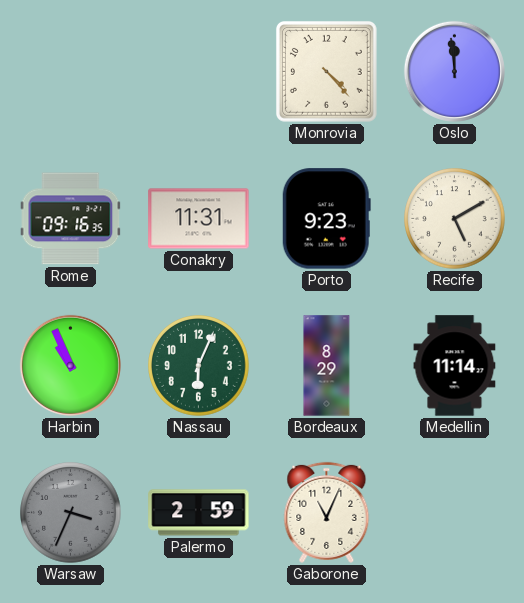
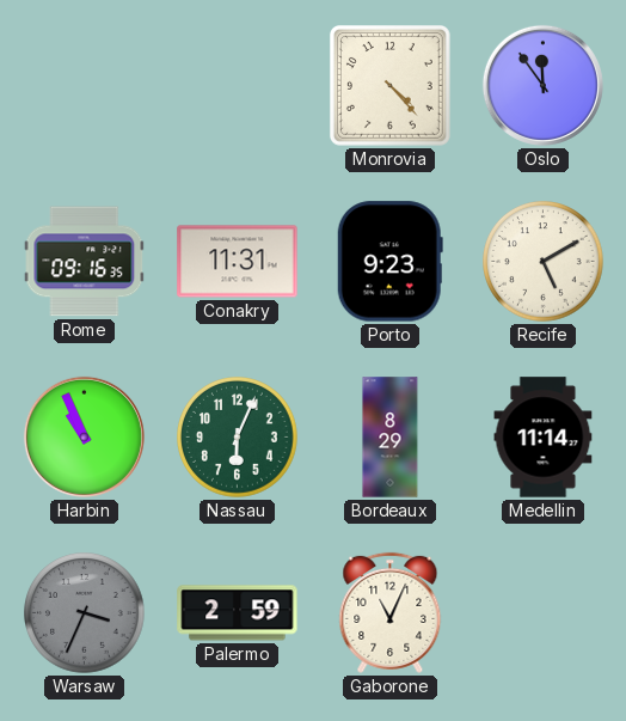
Oslo: 11:59 -> 11:54
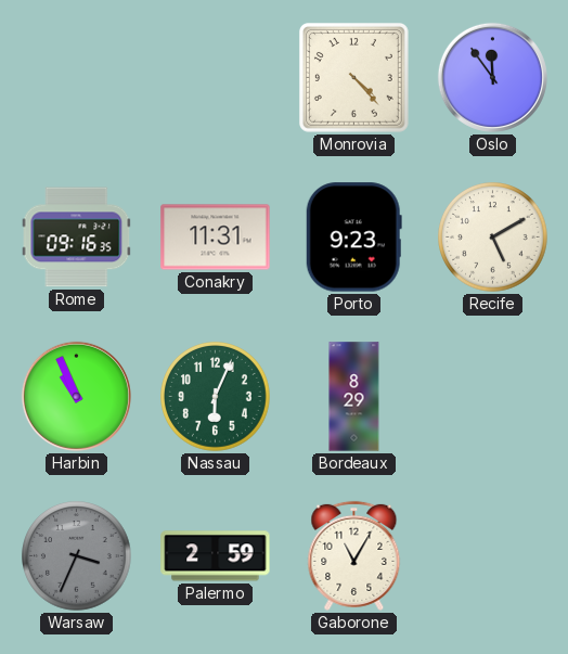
Medellin: 11:14 -> none
Gaborone: 11:04 -> 11:05
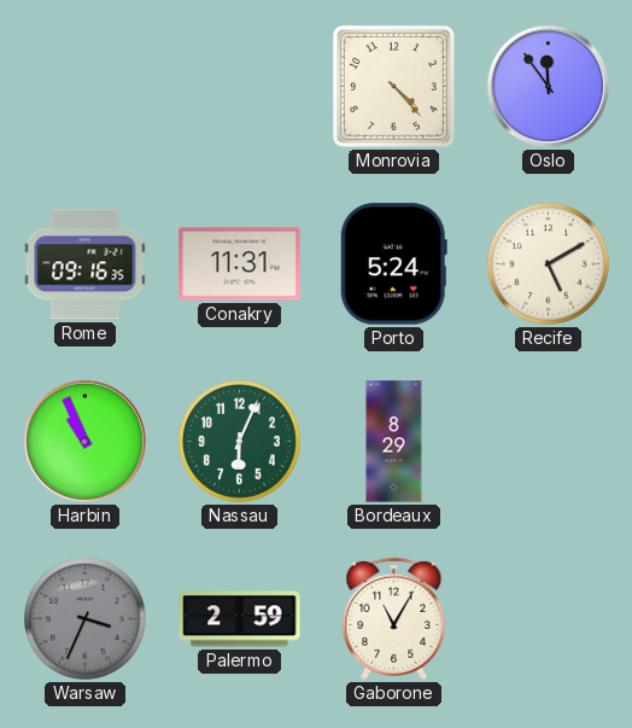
Porto: 9:23 -> 5:24
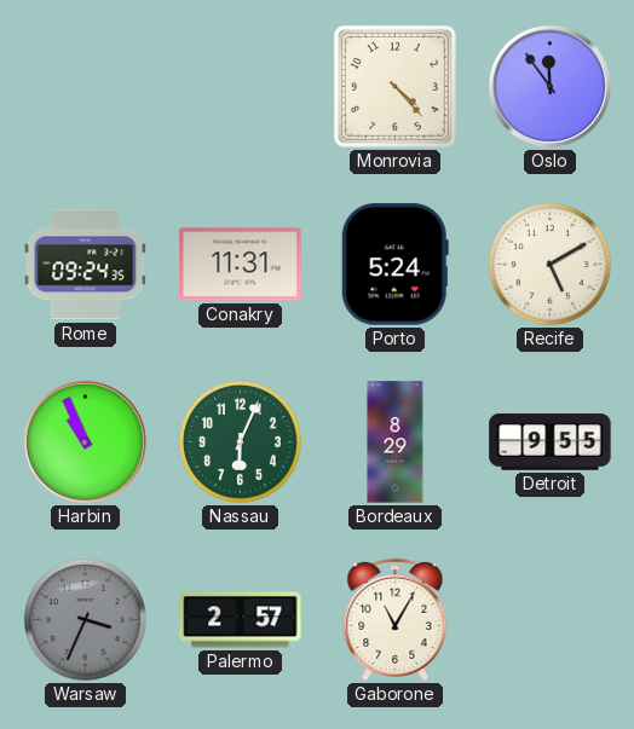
Rome: 09:16 -> 09:24
Detroit: none -> 9:55
Palermo: 2:59 -> 2:57
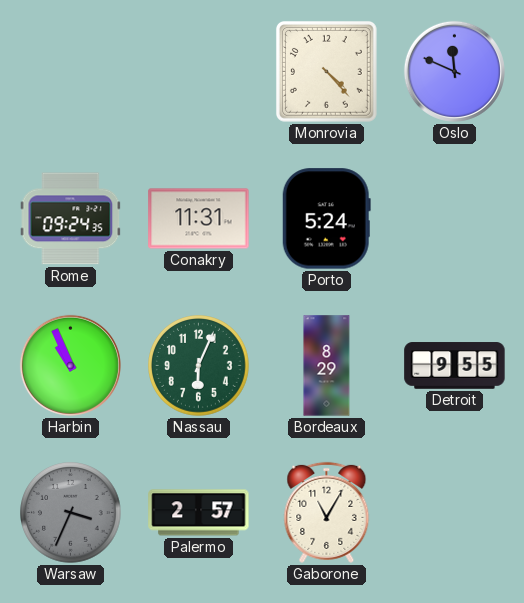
Oslo: 11:54 -> 11:49
Recife: 5:10 -> none
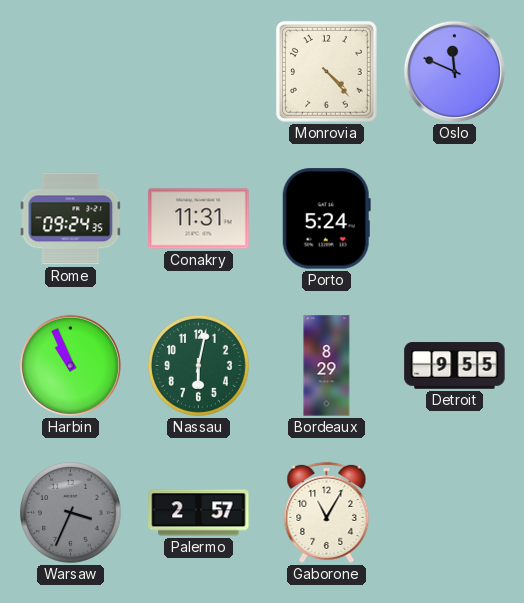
Nassau: 6:04 -> 6:02
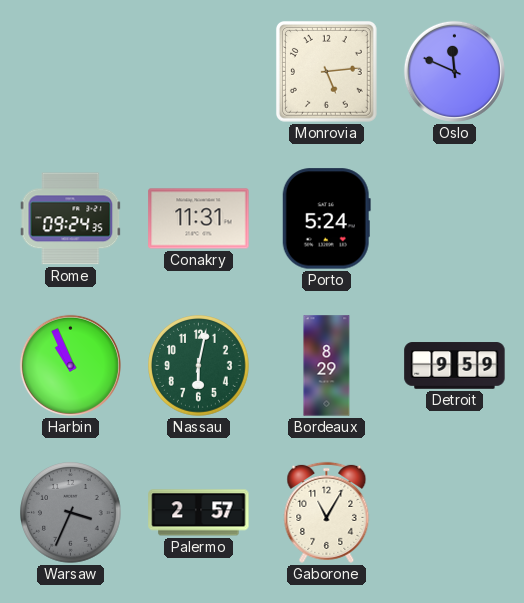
Monrovia: 4:23 -> 5:14
Detroit: 9:55 -> 9:59
